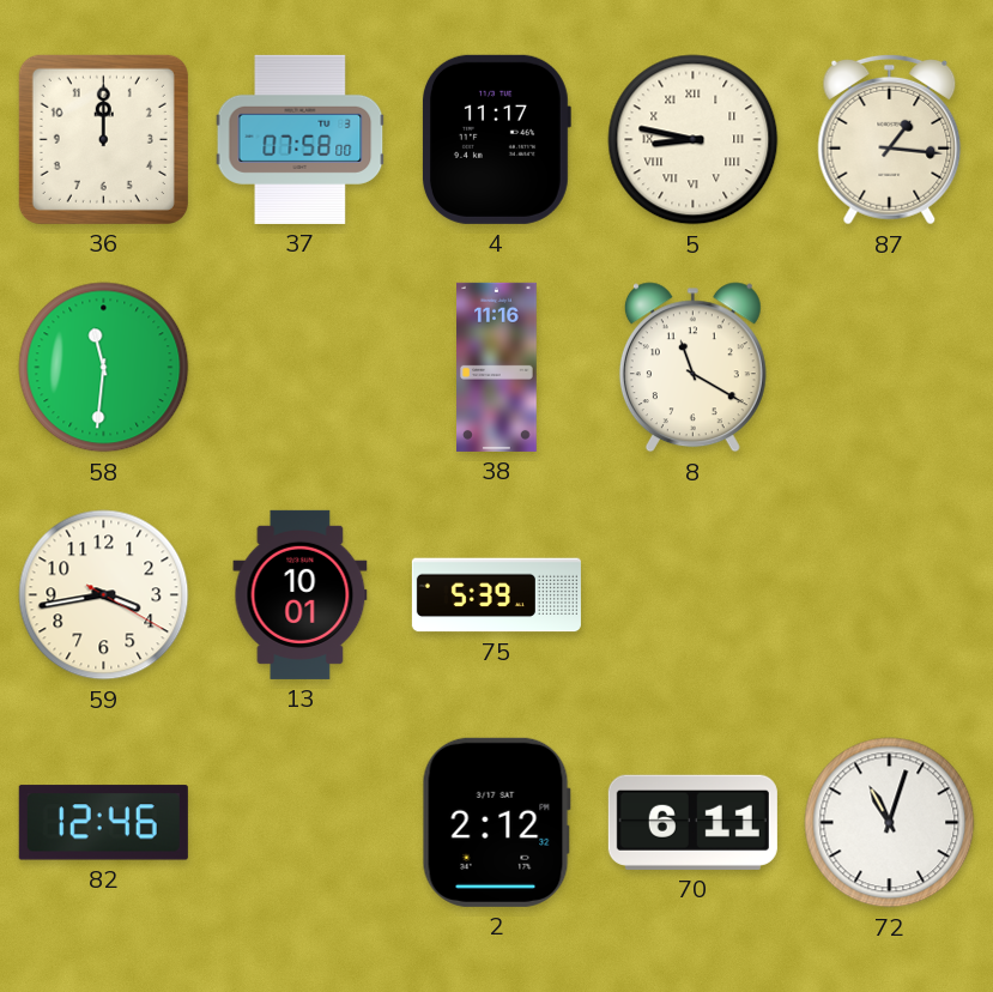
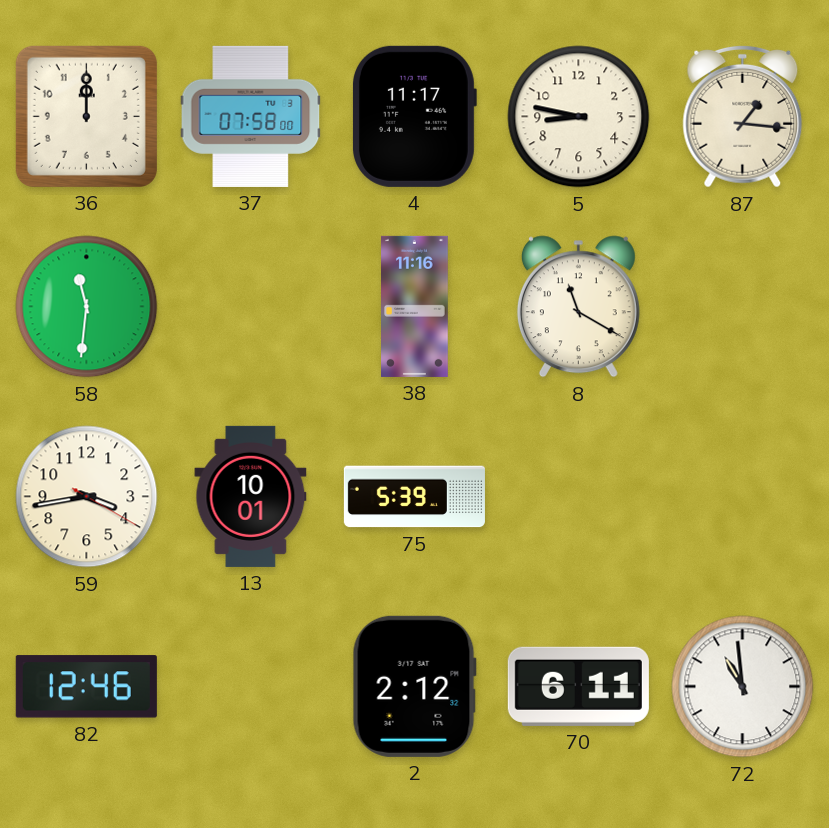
5 numerals: Roman -> Arabic
72: 11:03 -> 10:59
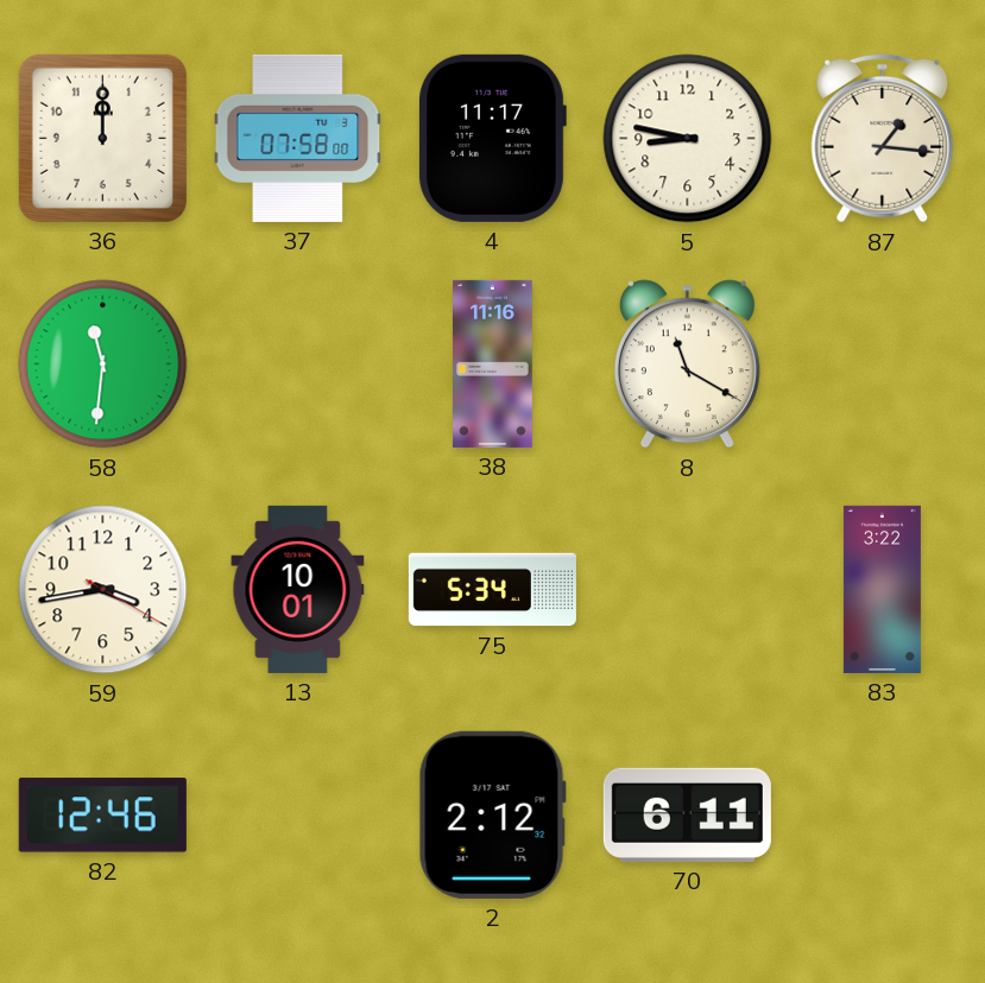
75: 5:39 -> 5:34
83: none -> 3:22
72: 10:59 -> none
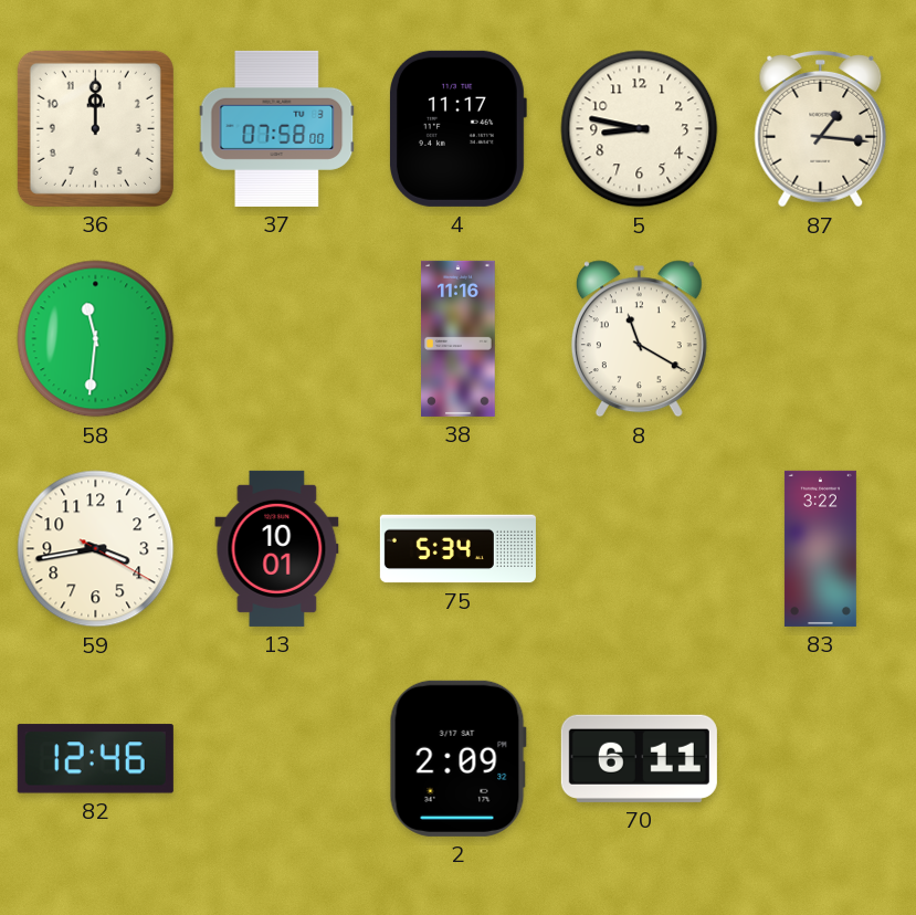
2: 2:12 -> 2:09
